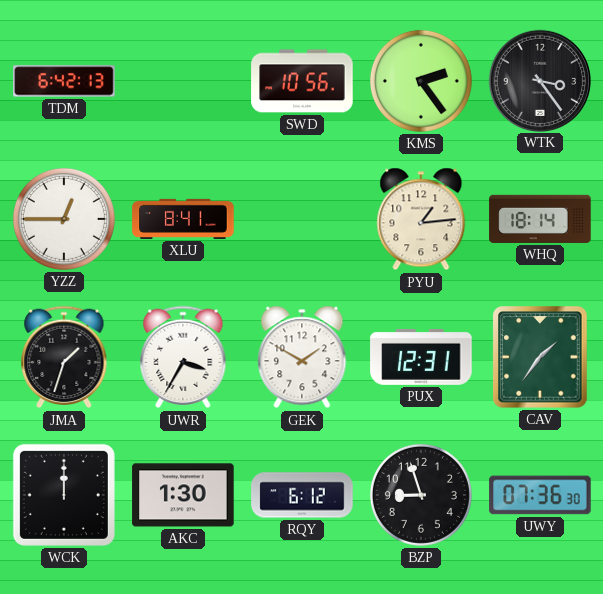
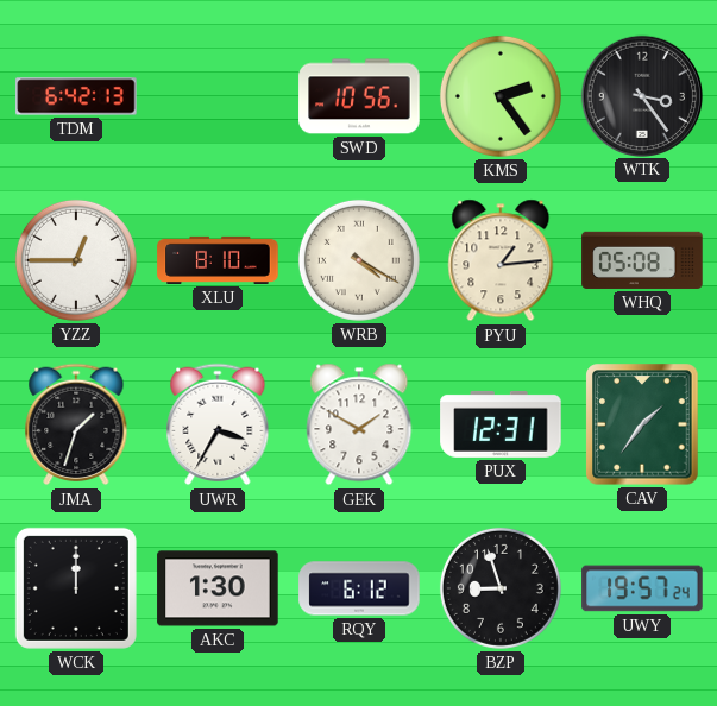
XLU: 8:41 -> 8:10
WRB: none -> 4:20
WHQ: 18:14 -> 05:08
UWY: 07:36 -> 19:57
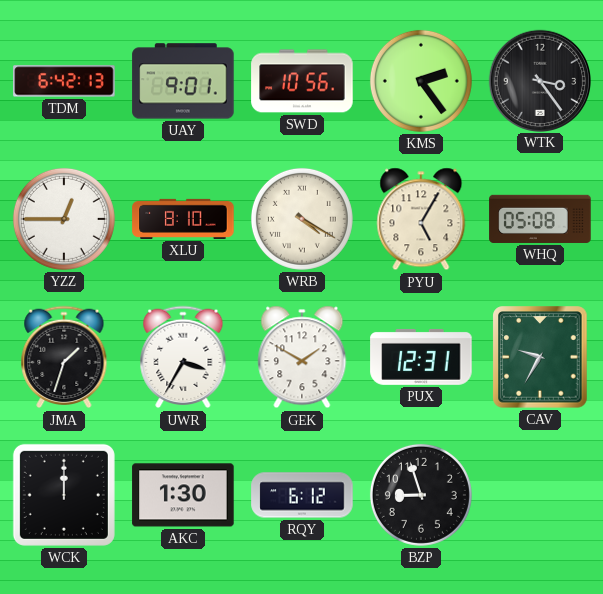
UAY: none -> 9:01
PYU: 1:14 -> 5:05
CAV: 1:36 -> 9:35
UWY: 19:57 -> none
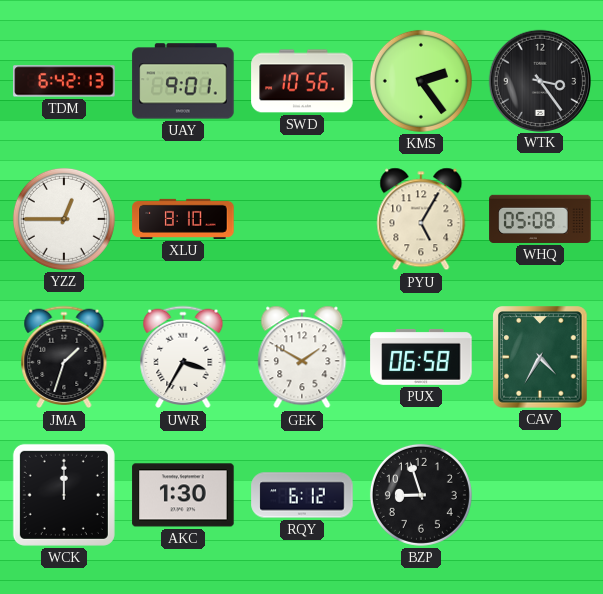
WRB: 4:20 -> none
PUX: 12:31 -> 06:58
CAV: 9:35 -> 4:35
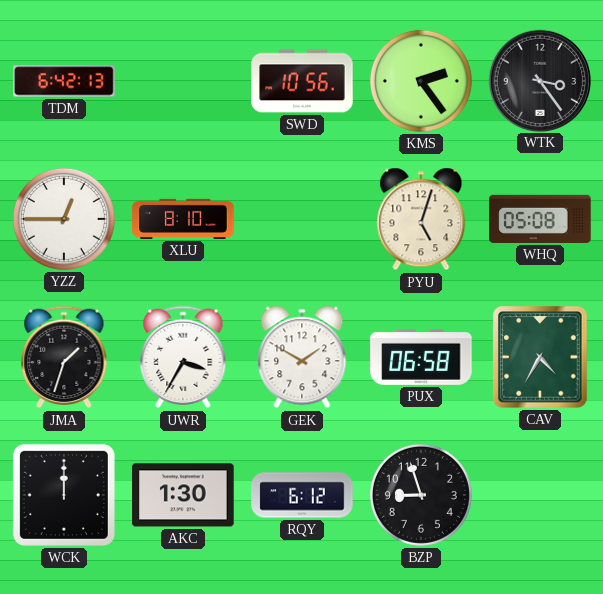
UAY: 9:01 -> none
PYU: 5:05 -> 5:03
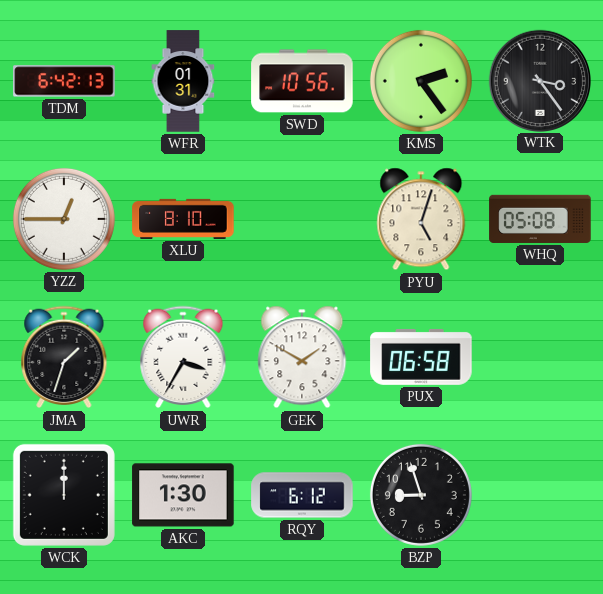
WFR: none -> 01:31
CAV: 4:35 -> none
